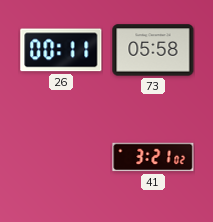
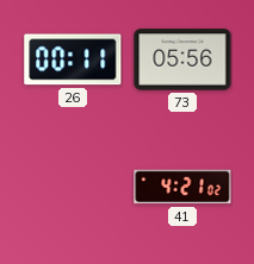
73: 05:58 -> 05:56
41: 3:21 -> 4:21
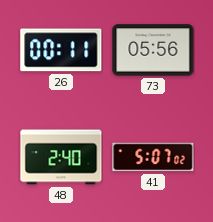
48: none -> 2:40
41: 4:21 -> 5:07
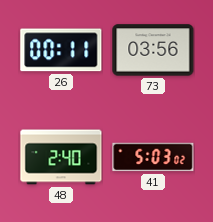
73: 05:56 -> 03:56
41: 5:07 -> 5:03
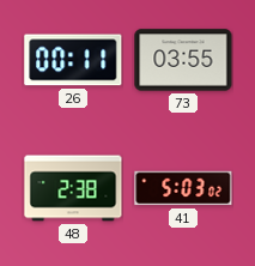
73: 03:56 -> 03:55
48: 2:40 -> 2:38
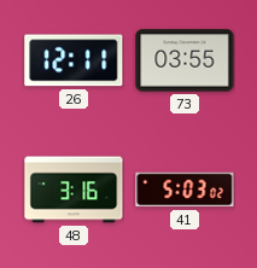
26: 00:11 -> 12:11
48: 2:38 -> 3:16
